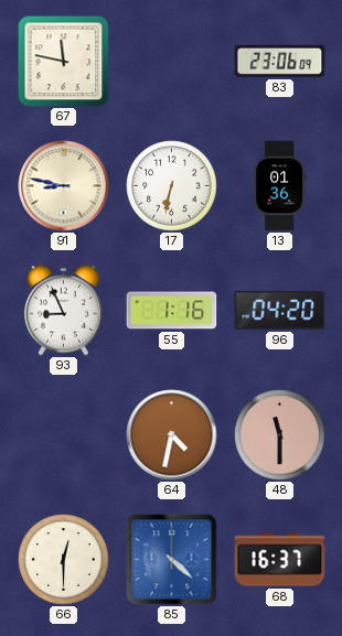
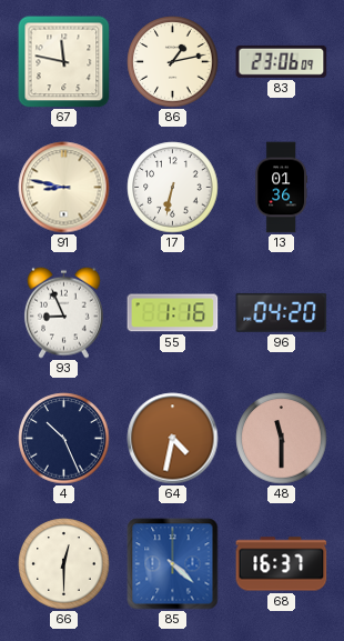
86: none -> 1:13
4: none -> 10:26
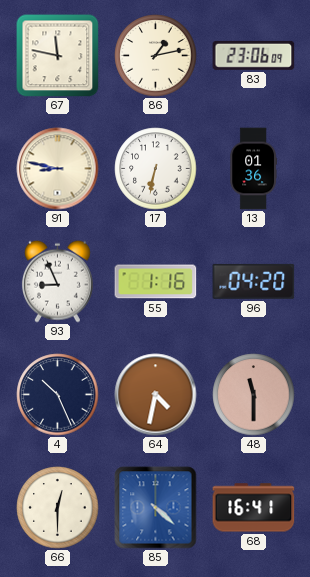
68: 16:37 -> 16:41
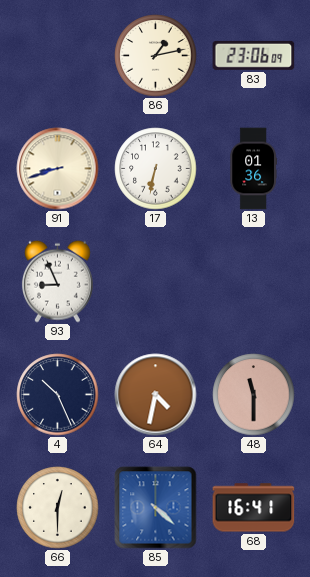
67: 11:47 -> none
91: 8:47 -> 8:42
55: 1:16 -> none
96: 04:20 -> none
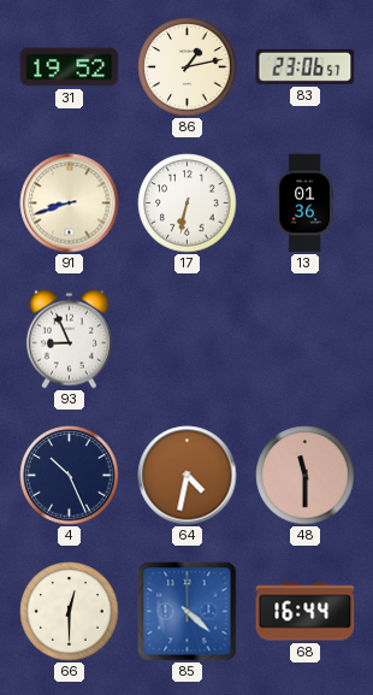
31: none -> 19:52
83: 23:06:09 -> 23:06:57
68: 16:41 -> 16:44
